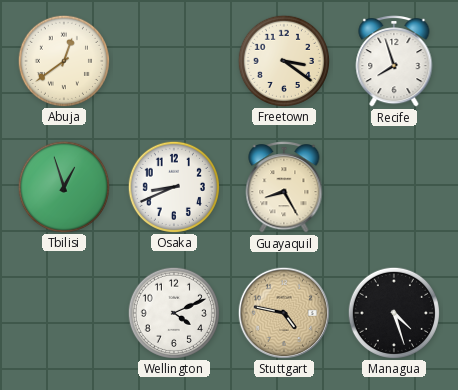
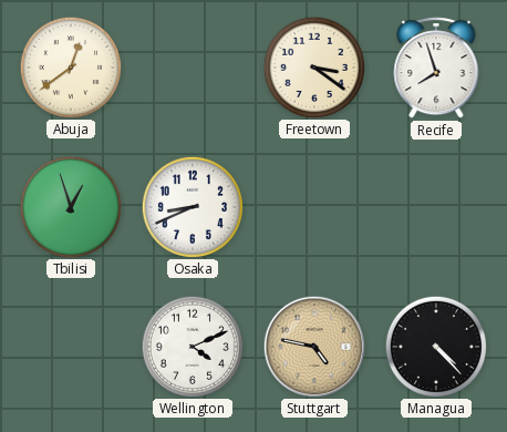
Guayaquil: 8:25 -> none
Managua: 4:27 -> 4:23
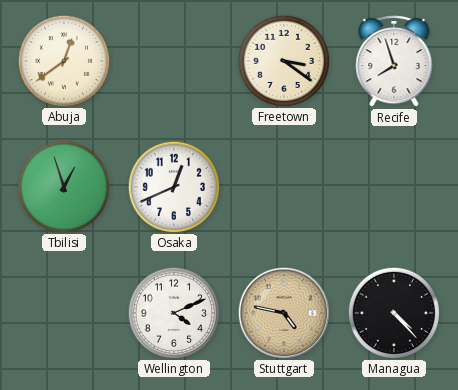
Osaka: 8:41 -> 12:41
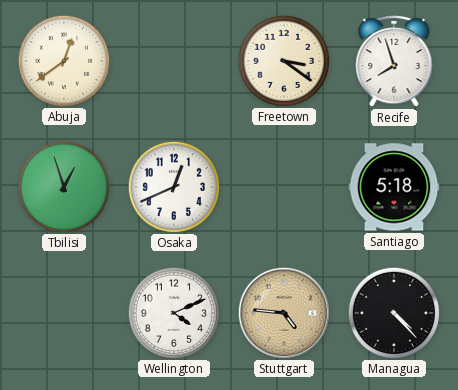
Santiago: none -> 5:18
Stuttgart: 4:47 -> 4:46
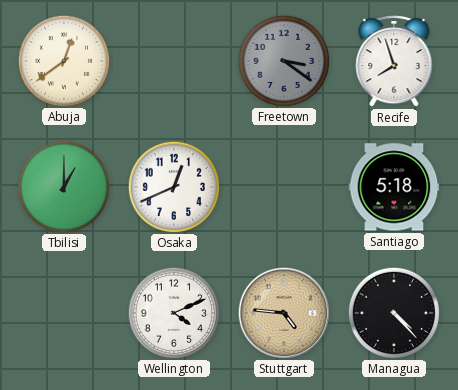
Freetown dial: cream -> grey
Tbilisi: 12:57 -> 1:00
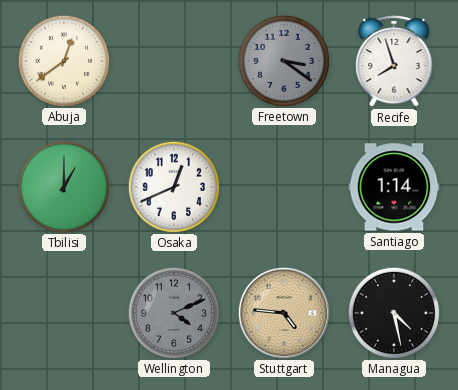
Santiago: 5:18 -> 1:14
Wellington dial: white -> grey
Managua: 4:23 -> 4:28
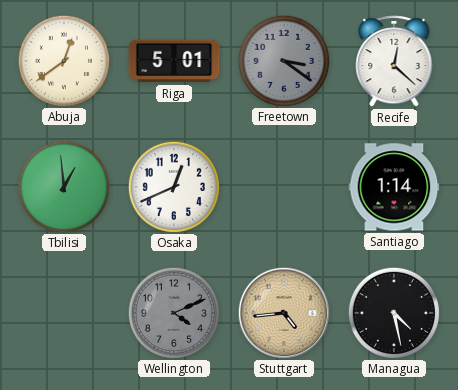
Riga: none -> 5:01
Recife: 7:57 -> 12:22
Tbilisi: 1:00 -> 12:59
Stuttgart: 4:46 -> 4:44
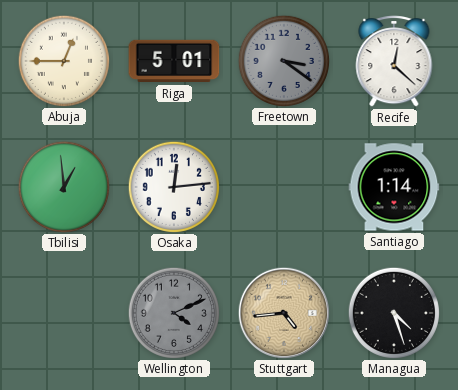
Abuja: 12:39 -> 12:45
Osaka: 12:41 -> 12:14
Managua: 4:28 -> 4:27
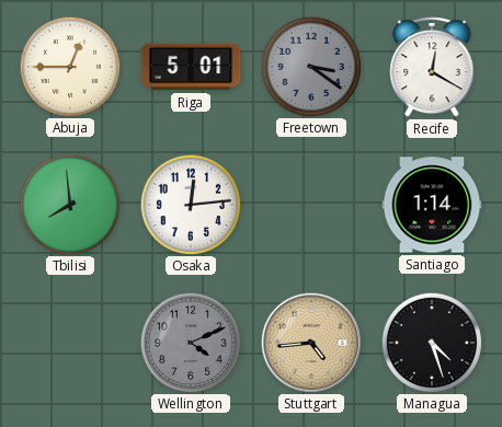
Recife: 12:22 -> 12:20
Tbilisi: 12:59 -> 7:59
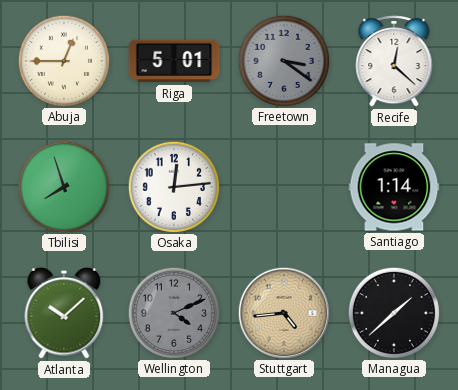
Recife: 12:20 -> 12:22
Tbilisi: 7:59 -> 7:57
Atlanta: none -> 10:08
Managua: 4:27 -> 1:38
